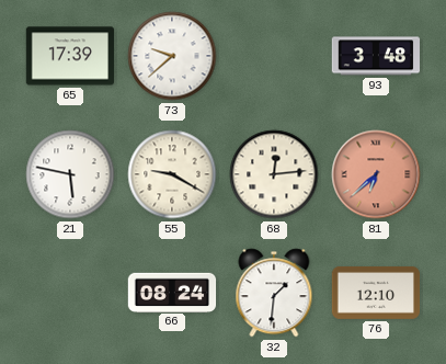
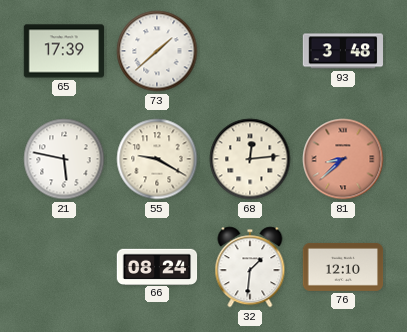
73: 9:38 -> 1:38
81: 6:38 -> 8:38
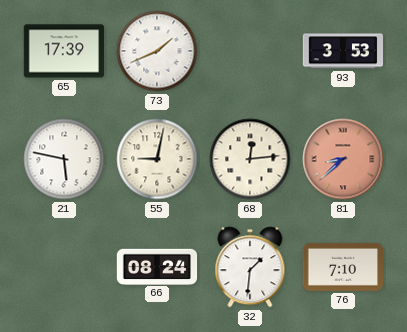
73: 1:38 -> 1:41
93: 3:48 -> 3:53
55: 9:20 -> 9:02
76: 12:10 -> 7:10
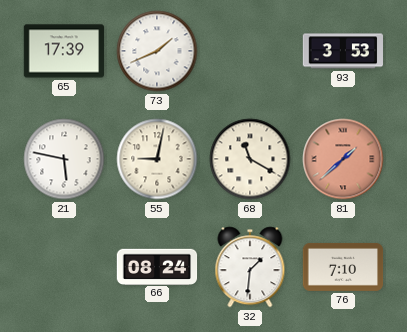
68: 12:14 -> 11:20
81: 8:38 -> 1:38
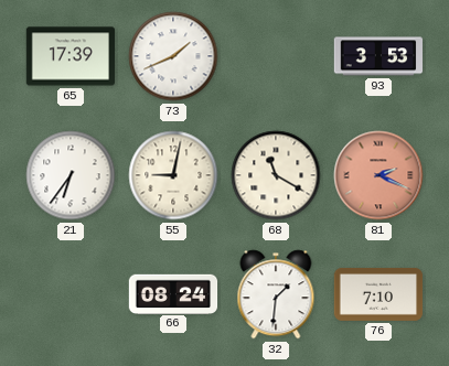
21: 5:47 -> 6:36
81: 1:38 -> 2:19
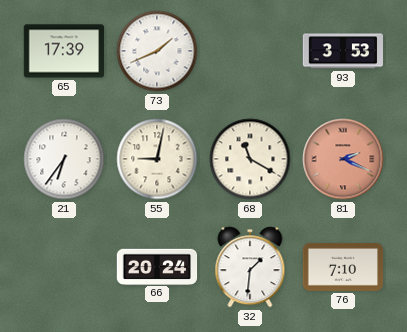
66: 08:24 -> 20:24
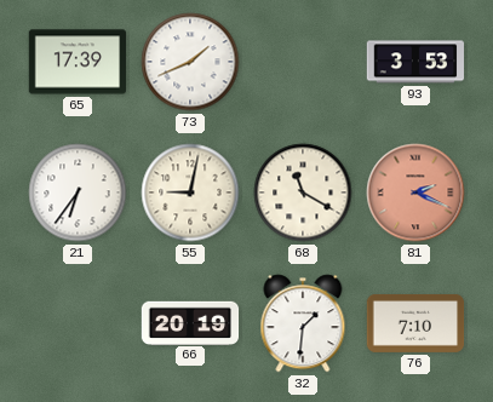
66: 20:24 -> 20:19
